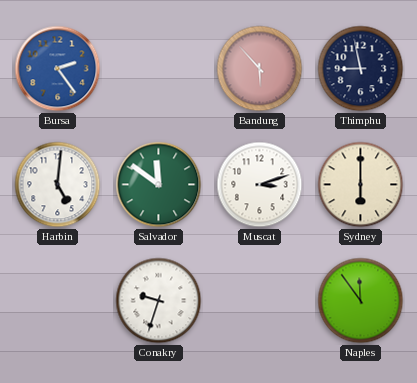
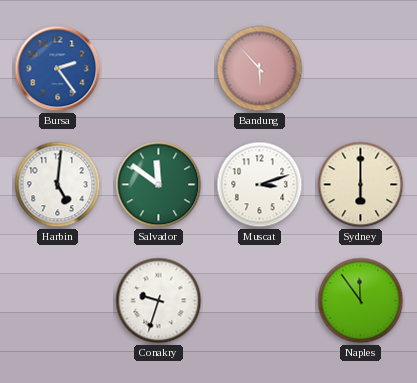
Thimphu: 8:58 -> none
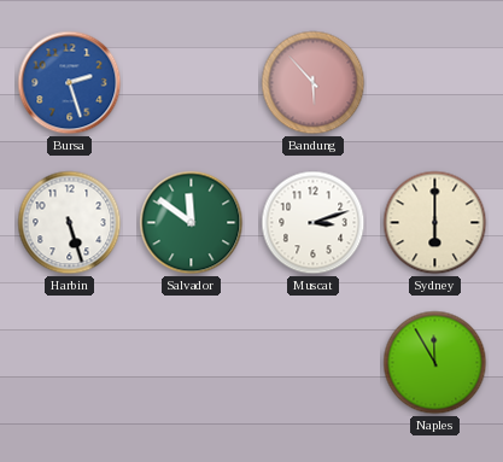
Bursa: 2:24 -> 2:27
Harbin: 5:01 -> 5:27
Conakry: 9:33 -> none
Naples: 11:54 -> 11:55
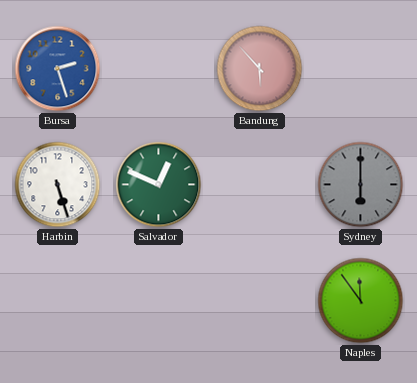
Salvador: 11:51 -> 12:49
Muscat: 3:12 -> none
Sydney dial: cream -> grey
Naples: 11:55 -> 11:54
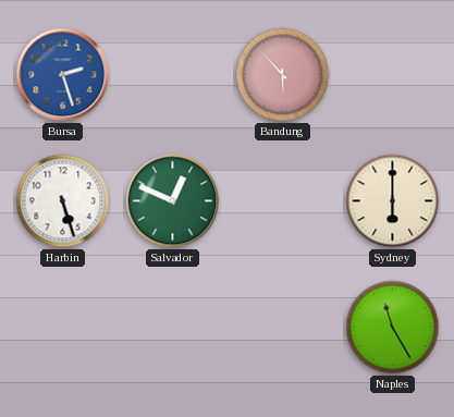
Sydney dial: grey -> cream
Naples: 11:54 -> 11:25
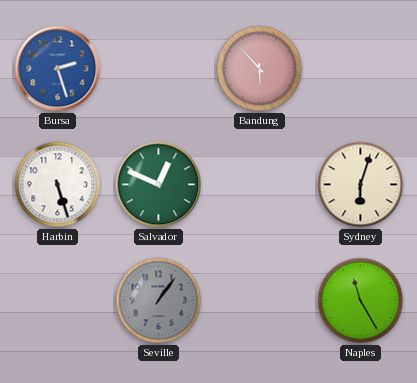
Sydney: 6:00 -> 6:03
Seville: none -> 1:06
